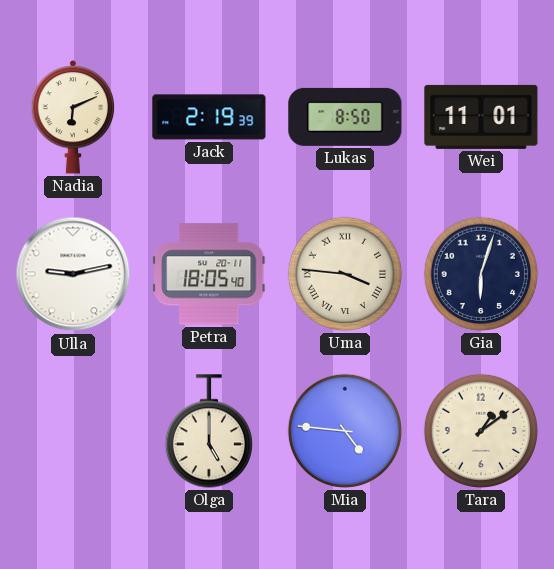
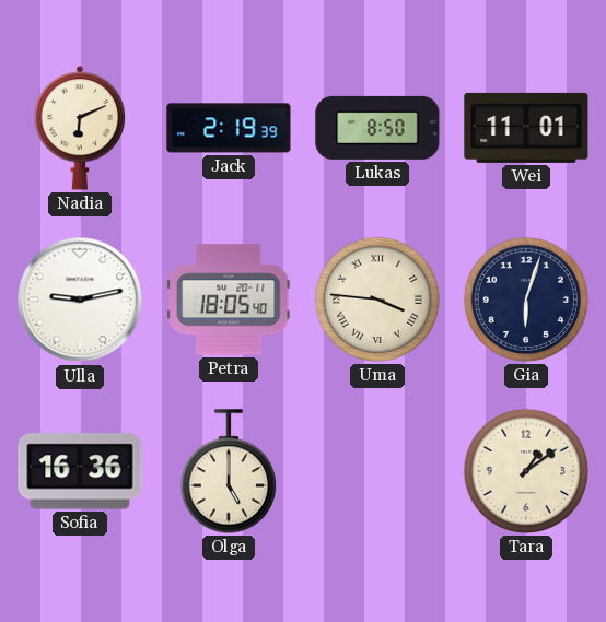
Sofia: none -> 16:36
Mia: 4:46 -> none
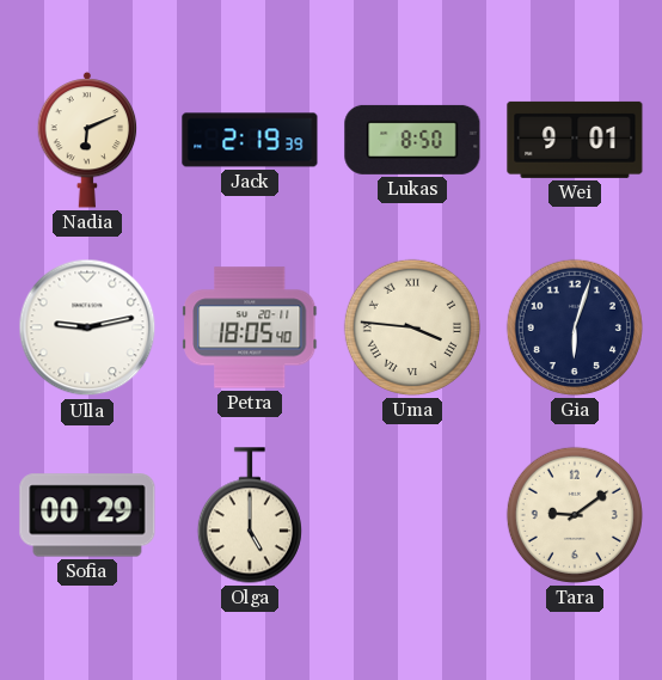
Wei: 11:01 -> 9:01
Sofia: 16:36 -> 00:29
Tara: 1:09 -> 9:09
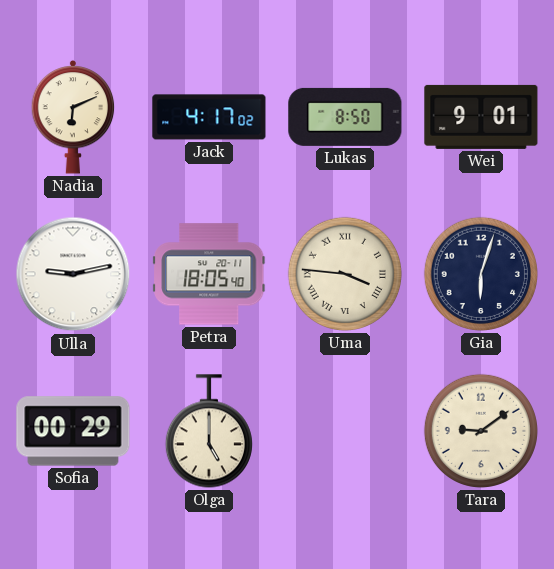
Jack: 2:19 -> 4:17
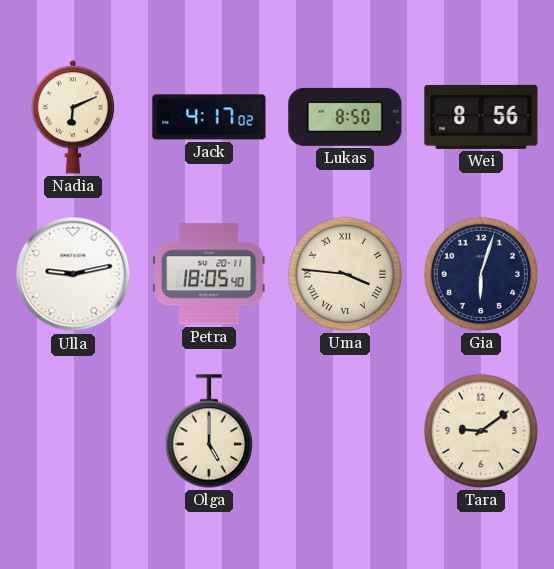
Wei: 9:01 -> 8:56
Sofia: 00:29 -> none
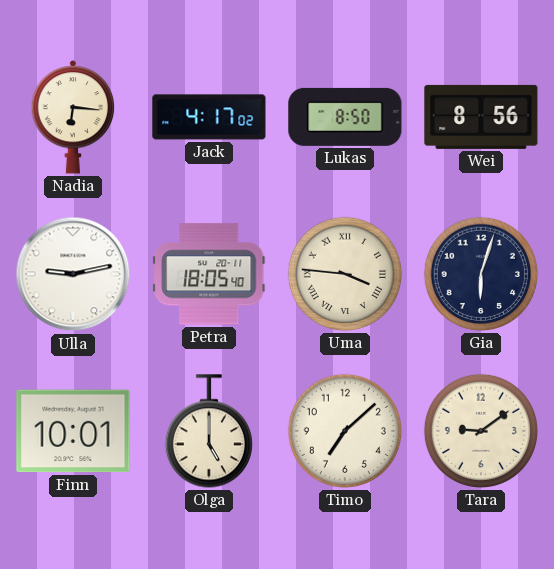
Nadia: 6:11 -> 6:16
Finn: none -> 10:01
Timo: none -> 7:08
